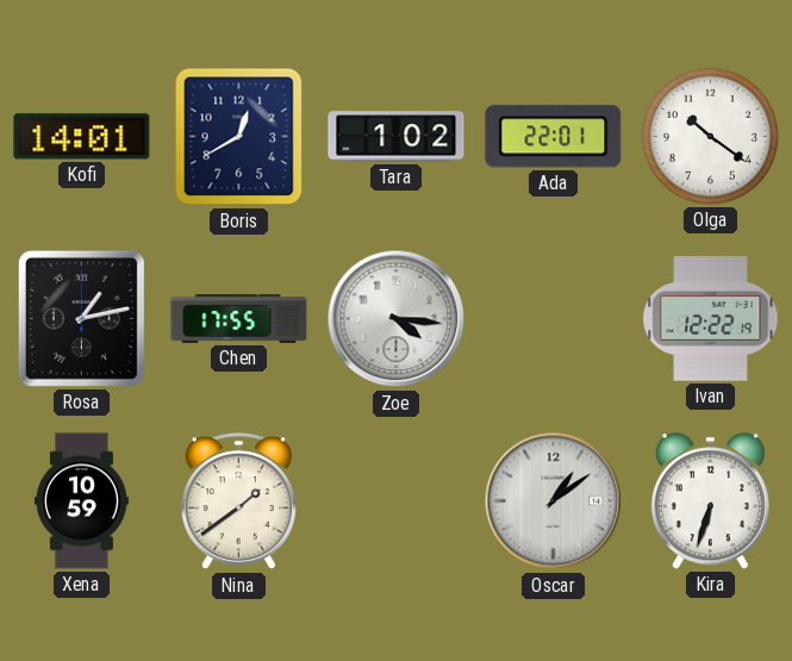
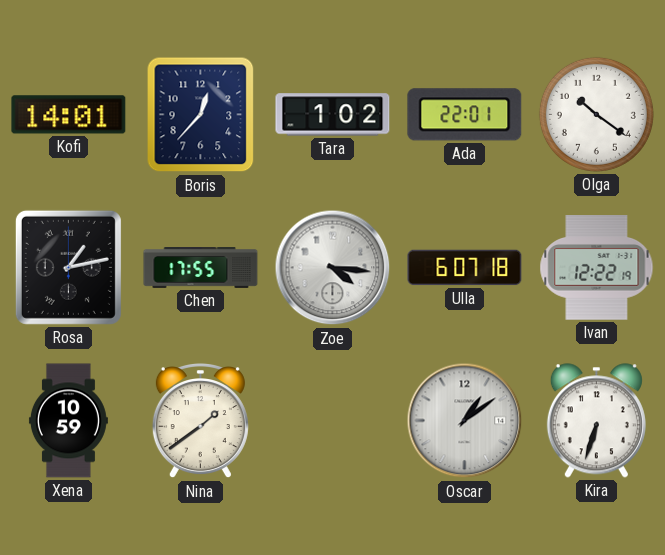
Boris: 12:40 -> 12:37
Ulla: none -> 6:07
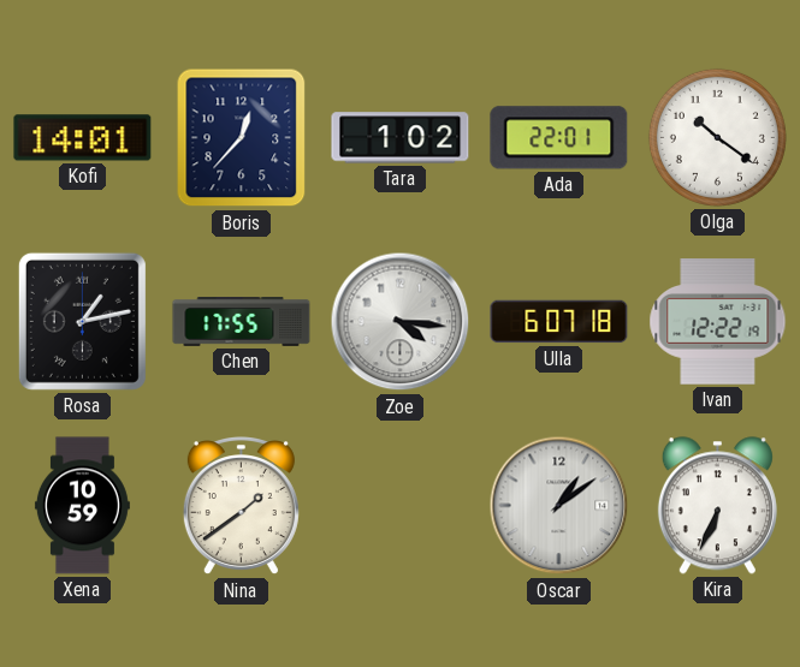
Kira: 6:33 -> 6:34
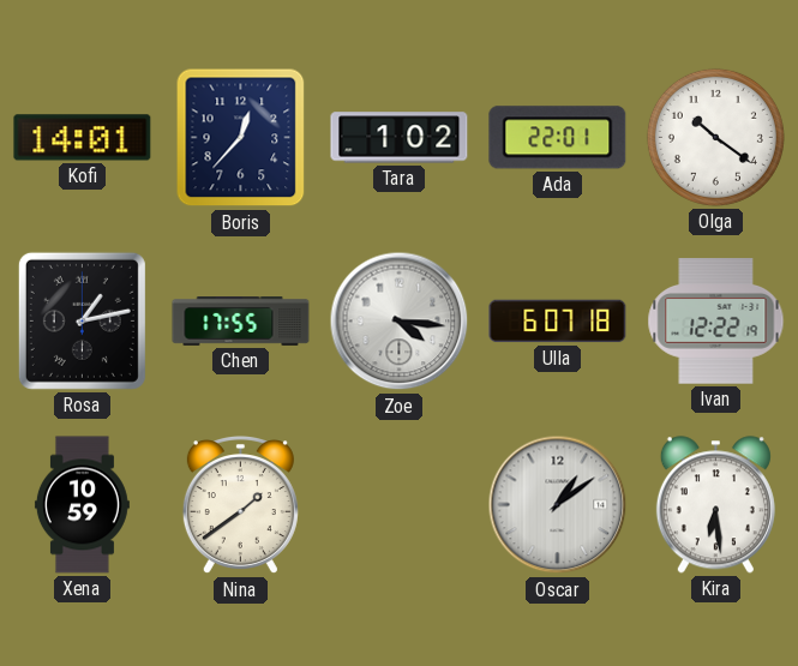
Kira: 6:34 -> 6:29
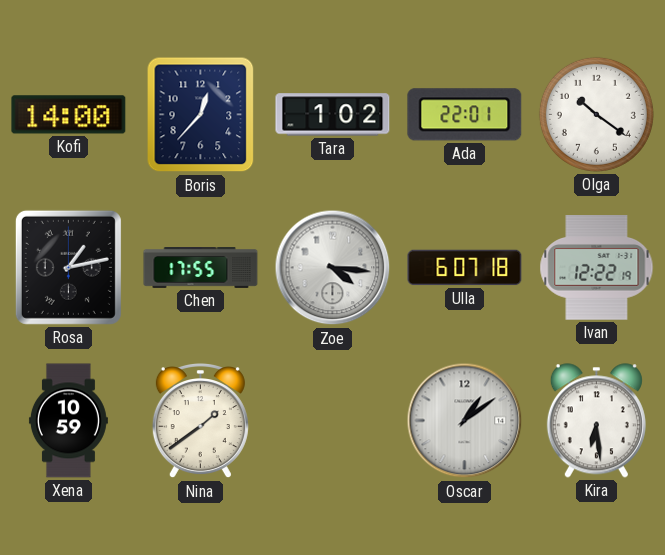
Kofi: 14:01 -> 14:00
